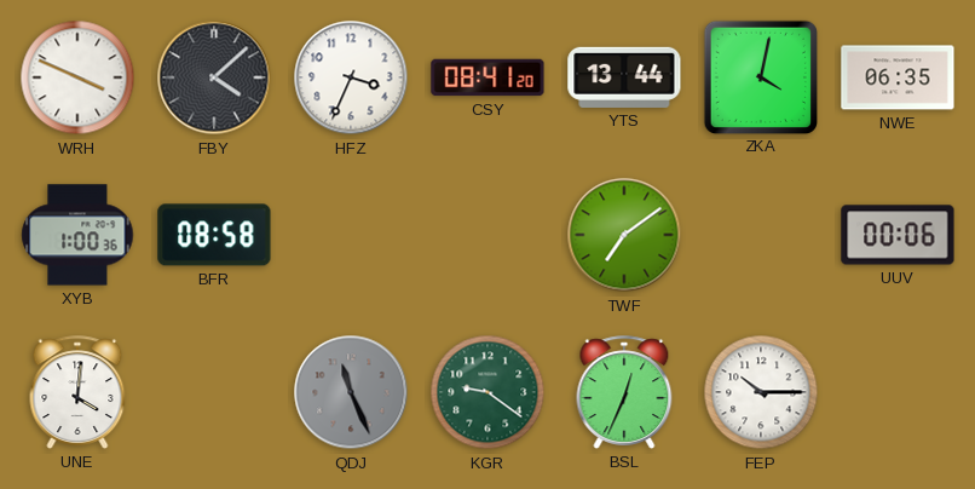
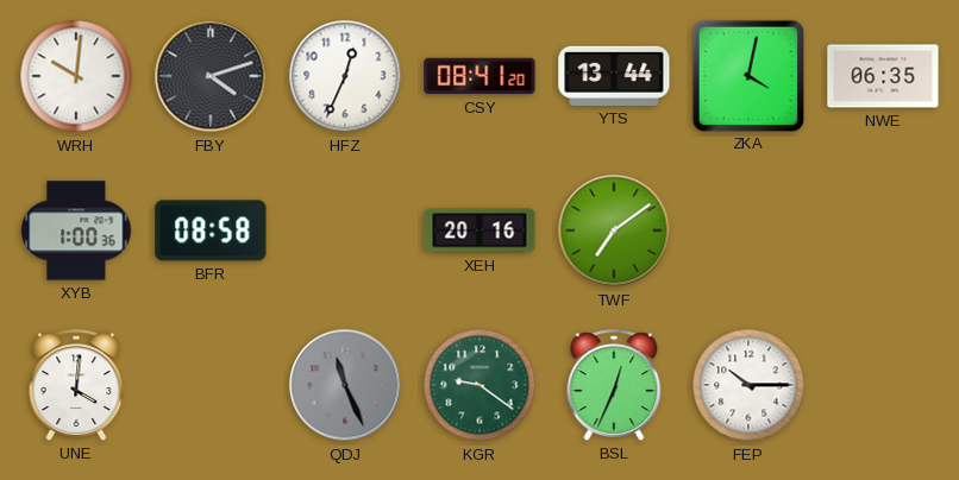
WRH: 3:49 -> 10:01
FBY: 4:08 -> 4:12
HFZ: 3:34 -> 12:34
XEH: none -> 20:16
UUV: 00:06 -> none
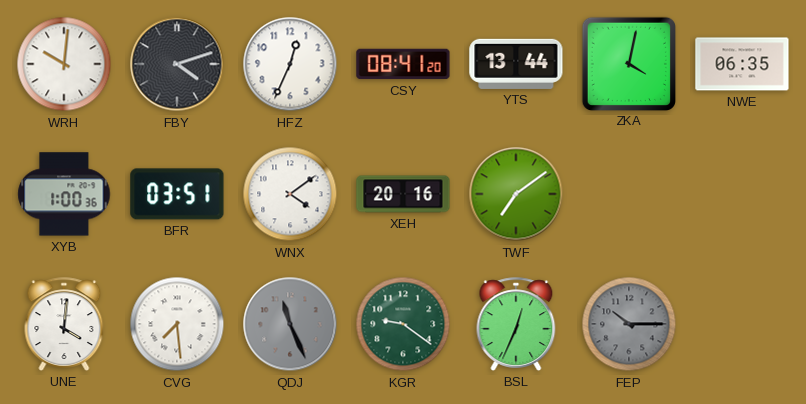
BFR: 08:58 -> 03:51
WNX: none -> 4:09
CVG: none -> 7:29
FEP dial: white -> grey
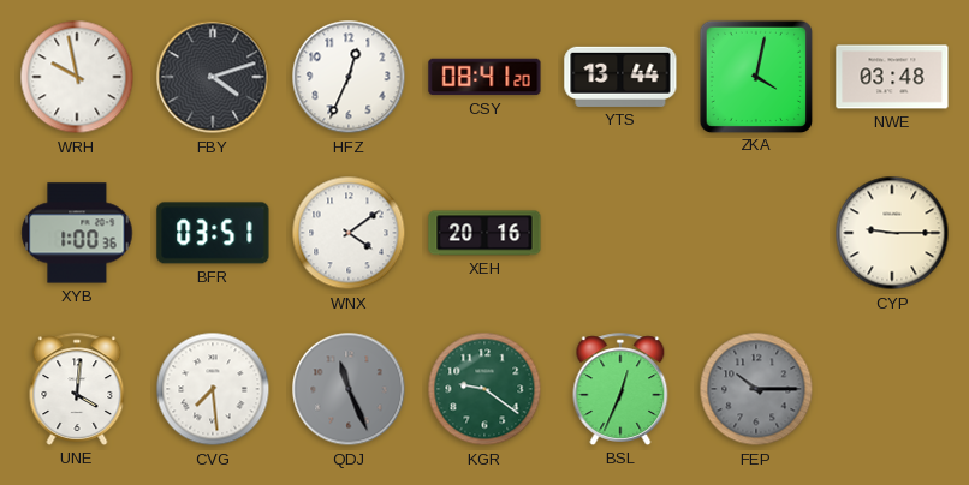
WRH: 10:01 -> 9:58
NWE: 06:35 -> 03:48
TWF: 7:09 -> none
CYP: none -> 9:15
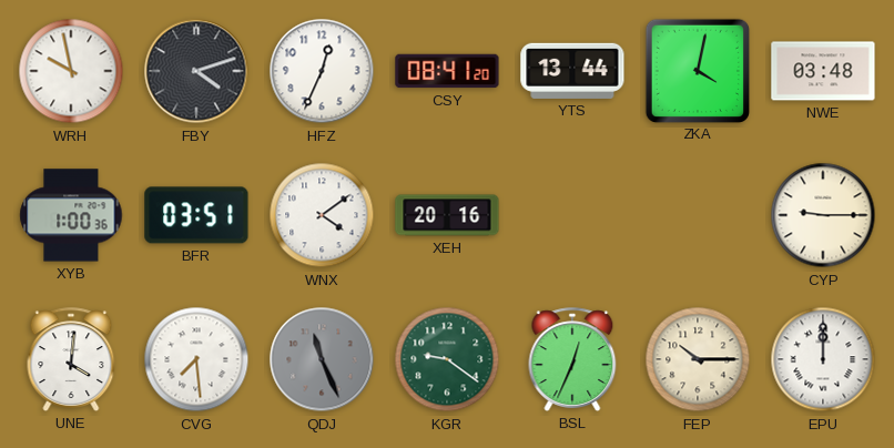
FEP dial: grey -> cream
EPU: none -> 12:00
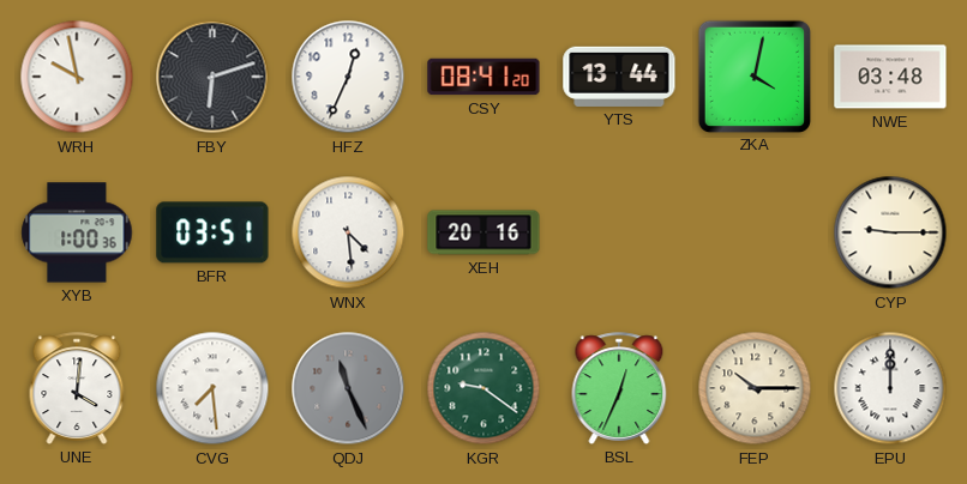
FBY: 4:12 -> 6:12
WNX: 4:09 -> 4:29
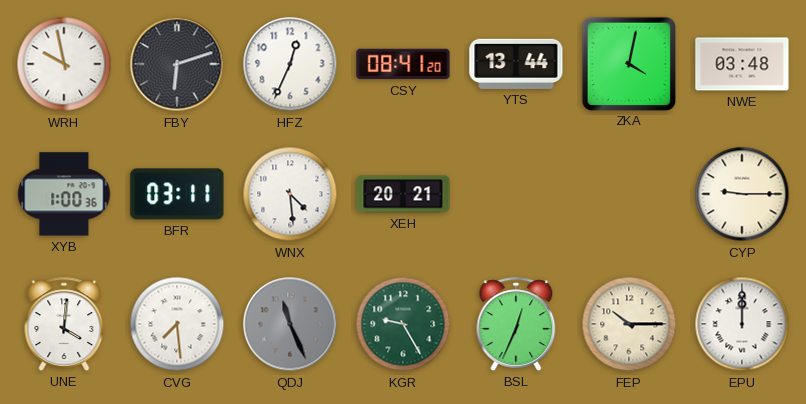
BFR: 03:51 -> 03:11
XEH: 20:16 -> 20:21
KGR: 9:21 -> 9:25
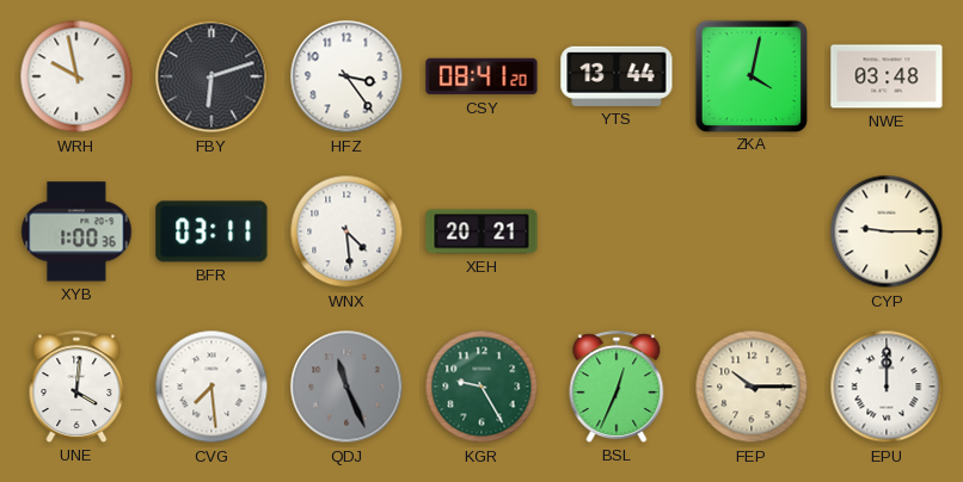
HFZ: 12:34 -> 3:24
